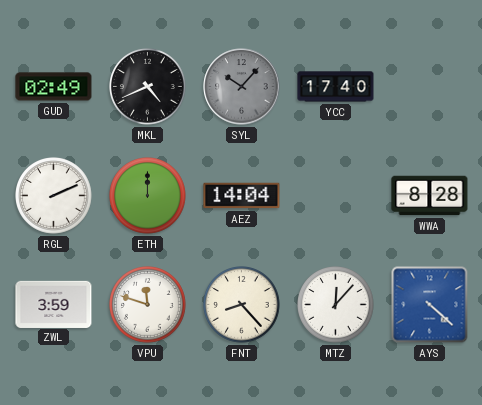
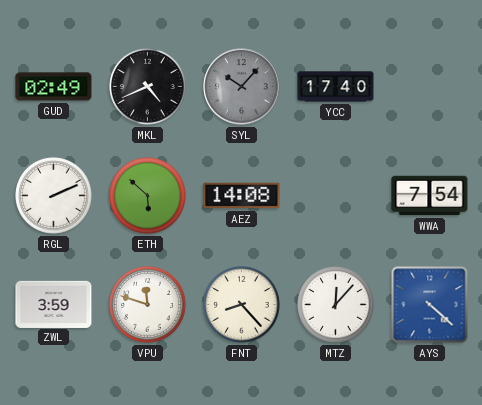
ETH: 12:00 -> 5:52
AEZ: 14:04 -> 14:08
WWA: 8:28 -> 7:54
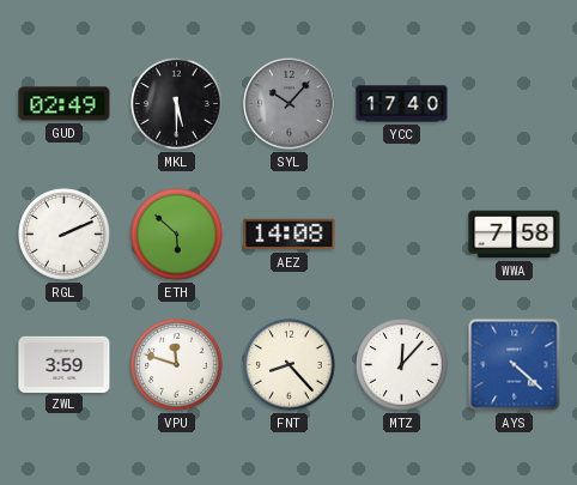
MKL: 4:41 -> 5:30
WWA: 7:54 -> 7:58
